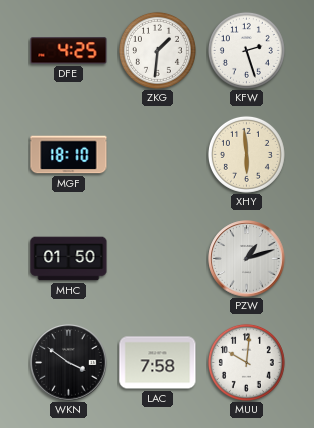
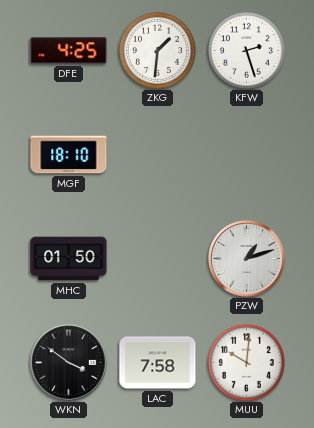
XHY: 5:59 -> none
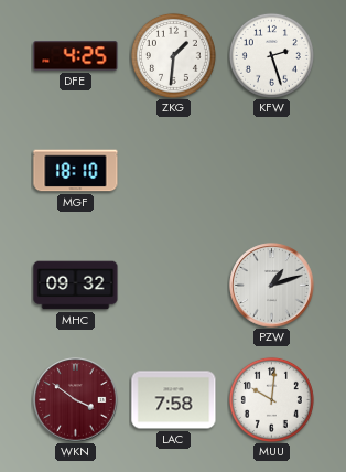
MHC: 01:50 -> 09:32
WKN dial: black -> burgundy
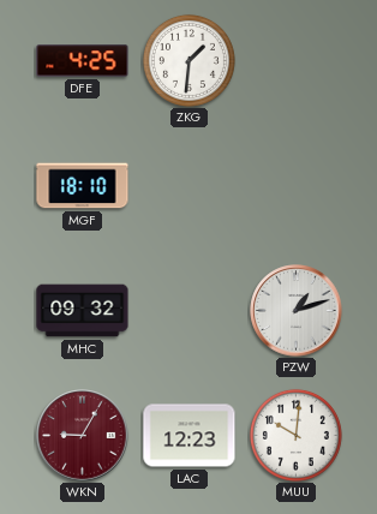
KFW: 2:27 -> none
WKN: 3:51 -> 9:05
LAC: 7:58 -> 12:23
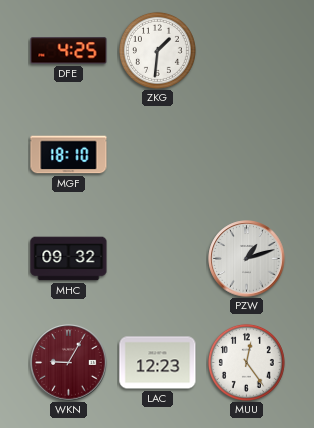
MUU: 10:01 -> 12:24
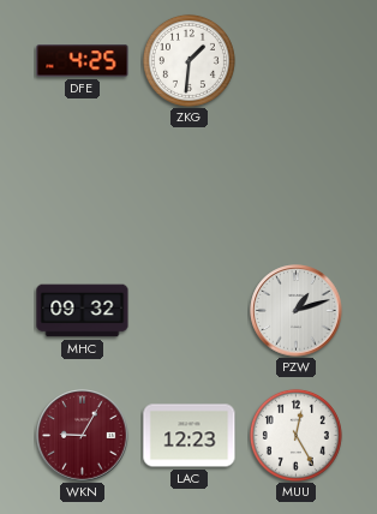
MGF: 18:10 -> none
MUU: 12:24 -> 12:25
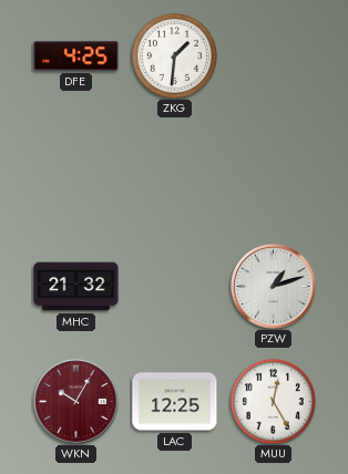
MHC: 09:32 -> 21:32
WKN: 9:05 -> 10:05
LAC: 12:23 -> 12:25
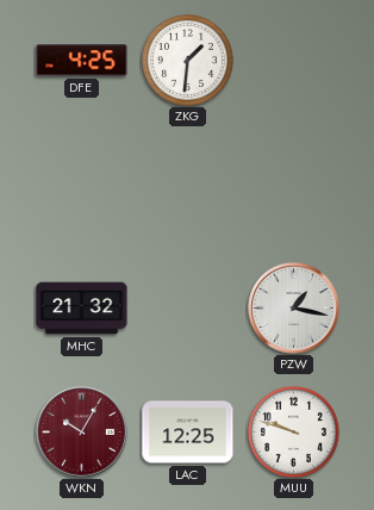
PZW: 1:12 -> 1:17
MUU: 12:25 -> 9:48
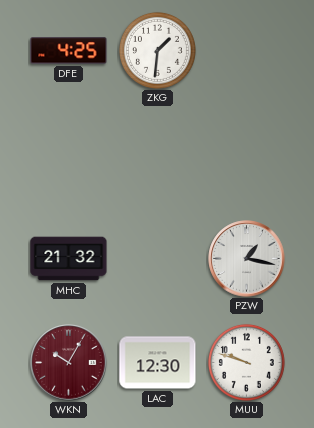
LAC: 12:25 -> 12:30
